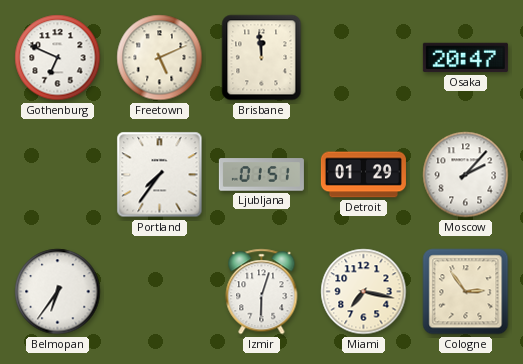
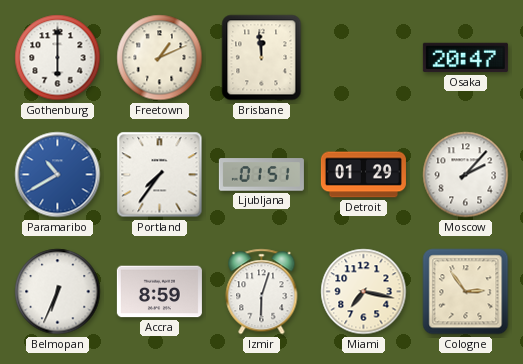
Gothenburg: 6:49 -> 6:00
Freetown: 5:11 -> 1:11
Paramaribo: none -> 10:40
Belmopan: 6:36 -> 6:34
Accra: none -> 8:59
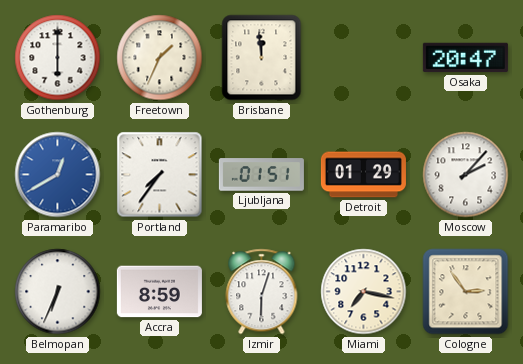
Freetown: 1:11 -> 1:34
Paramaribo: 10:40 -> 12:40
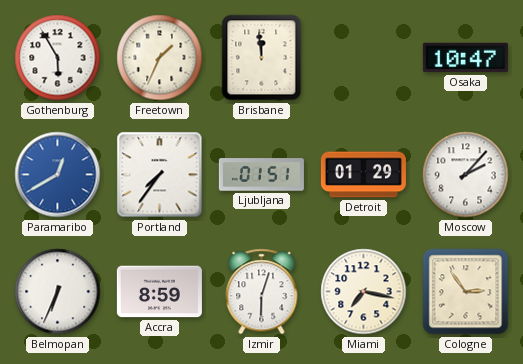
Gothenburg: 6:00 -> 5:55
Osaka: 20:47 -> 10:47
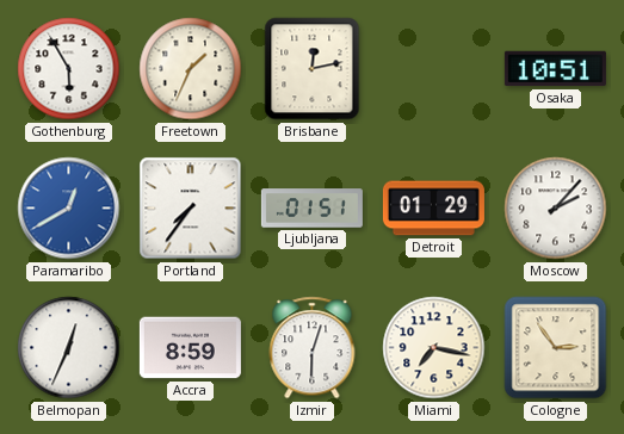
Brisbane: 11:59 -> 12:13
Osaka: 10:47 -> 10:51
Belmopan: 6:34 -> 12:34
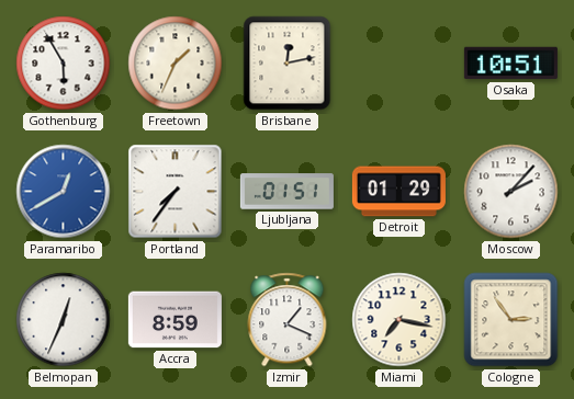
Izmir: 6:03 -> 1:19
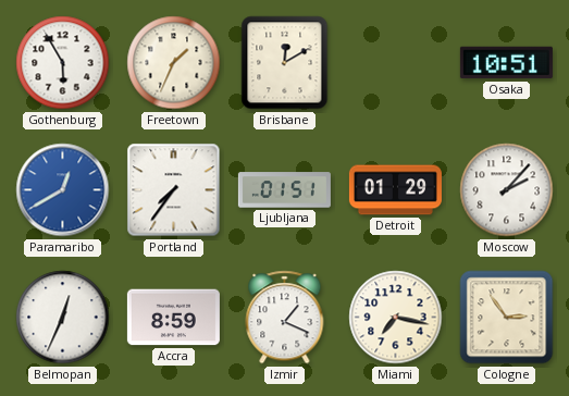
Brisbane: 12:13 -> 12:10
